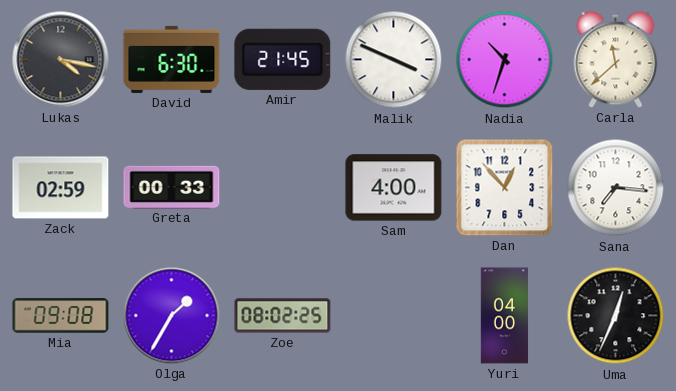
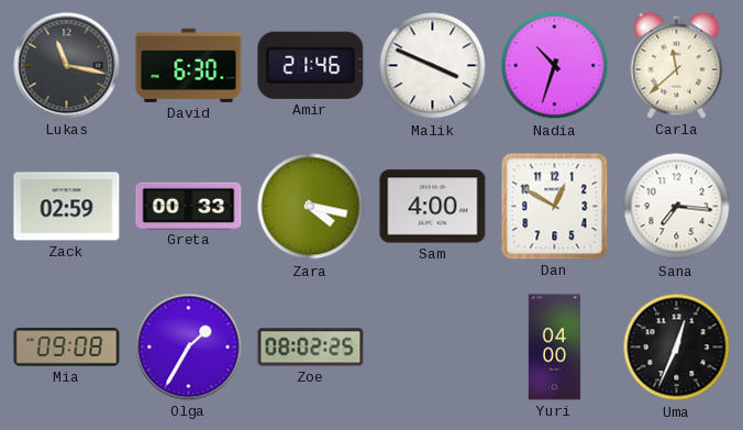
Lukas: 4:17 -> 11:17
Amir: 21:45 -> 21:46
Zara: none -> 4:17
Dan: 12:53 -> 12:50
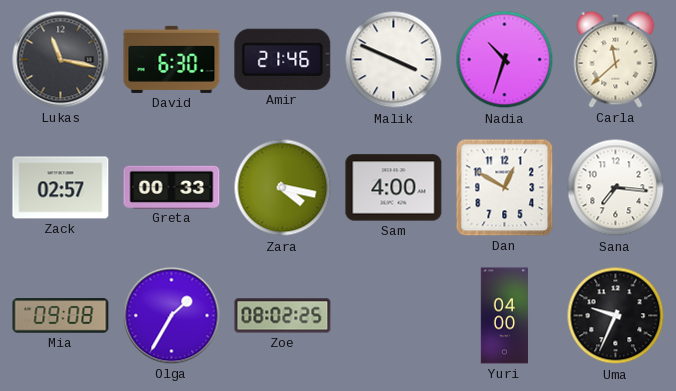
Zack: 02:59 -> 02:57
Uma: 12:34 -> 9:34
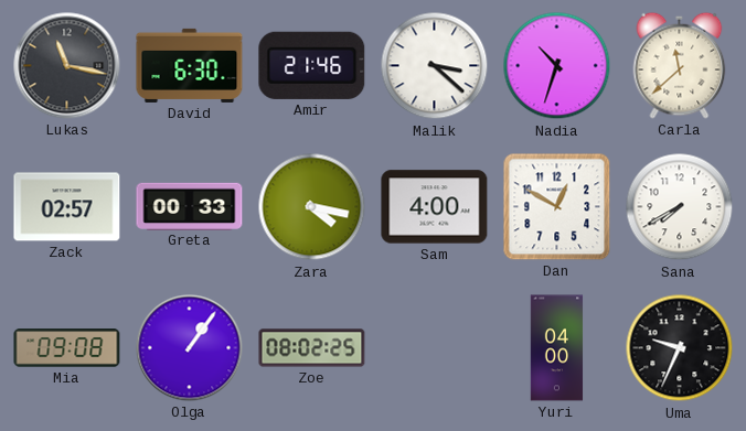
Malik: 3:49 -> 3:22
Sana: 7:16 -> 7:40
Olga: 1:35 -> 1:06
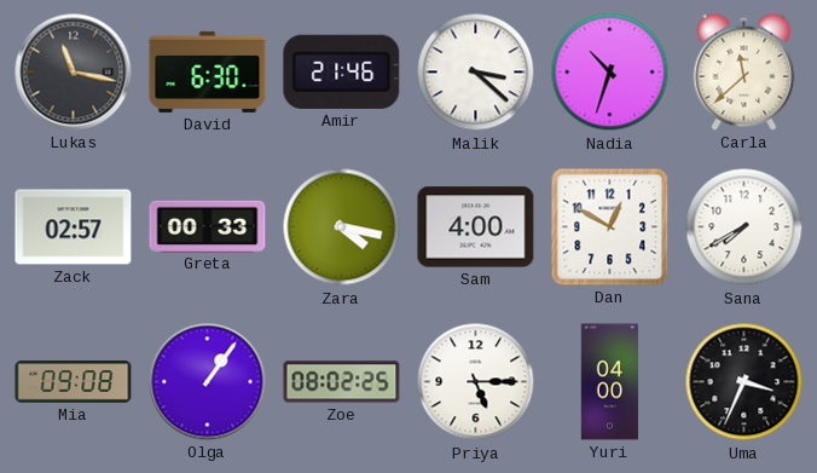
Priya: none -> 5:15
Uma: 9:34 -> 3:34
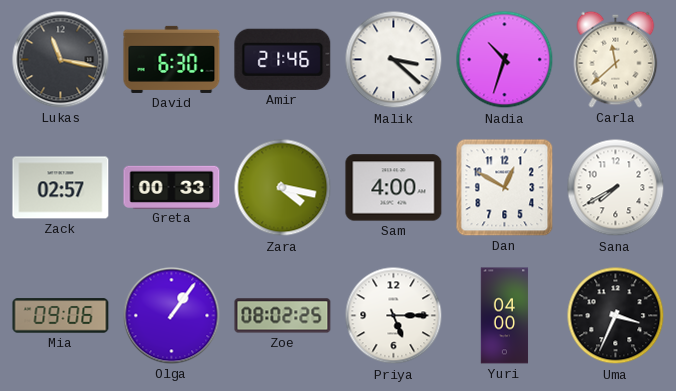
Mia: 09:08 -> 09:06
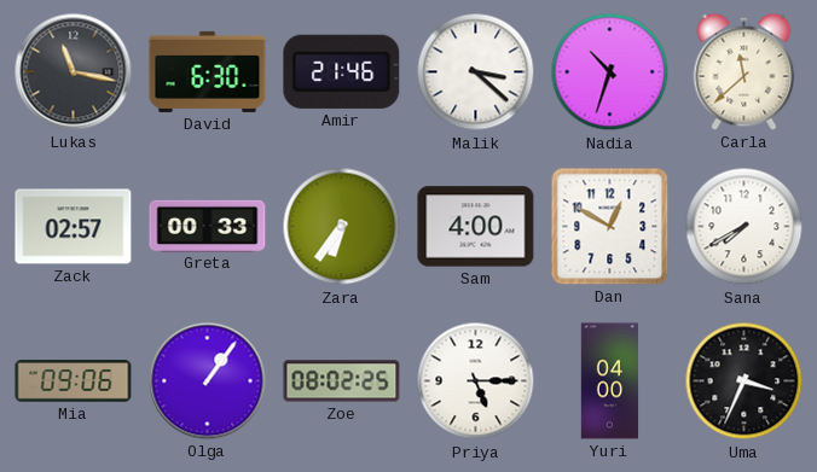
Zara: 4:17 -> 6:36
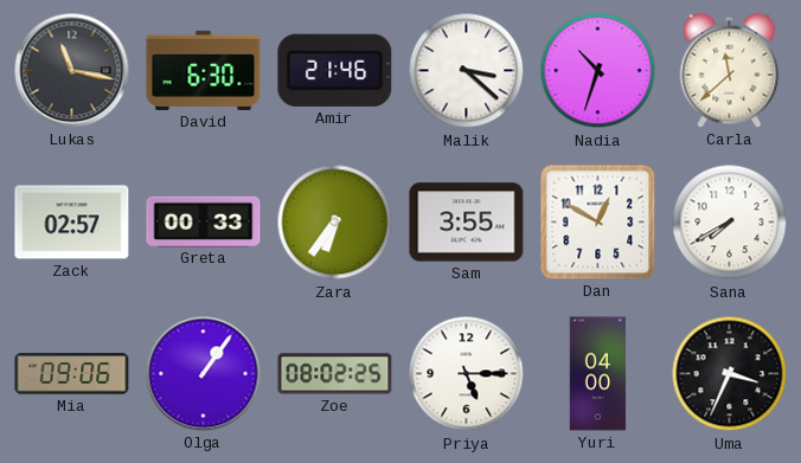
Sam: 4:00 -> 3:55
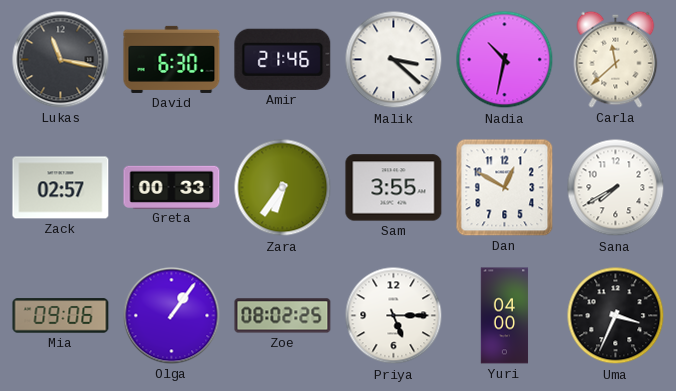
Nadia: 10:33 -> 10:32
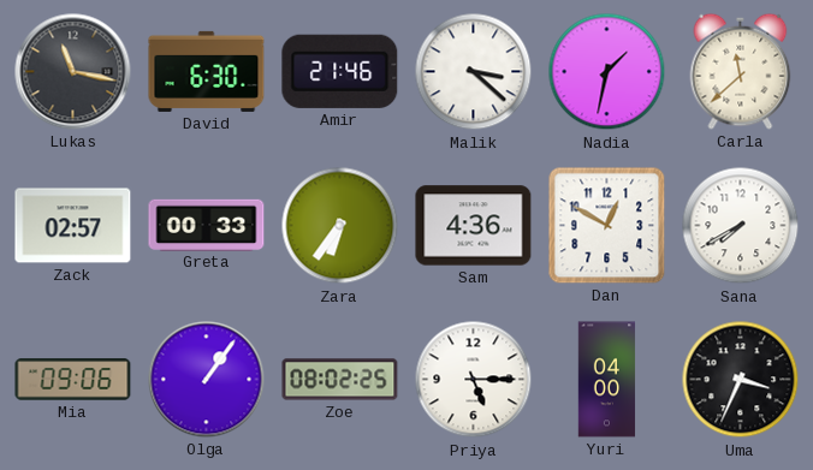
Nadia: 10:32 -> 1:32
Sam: 3:55 -> 4:36
